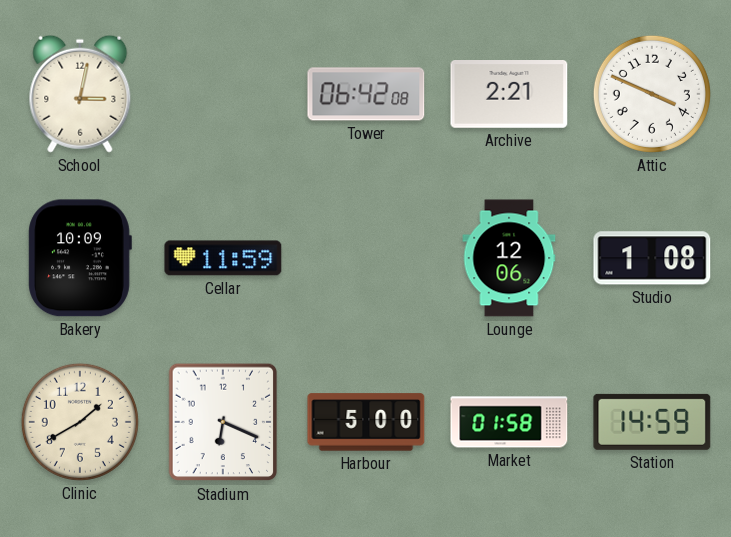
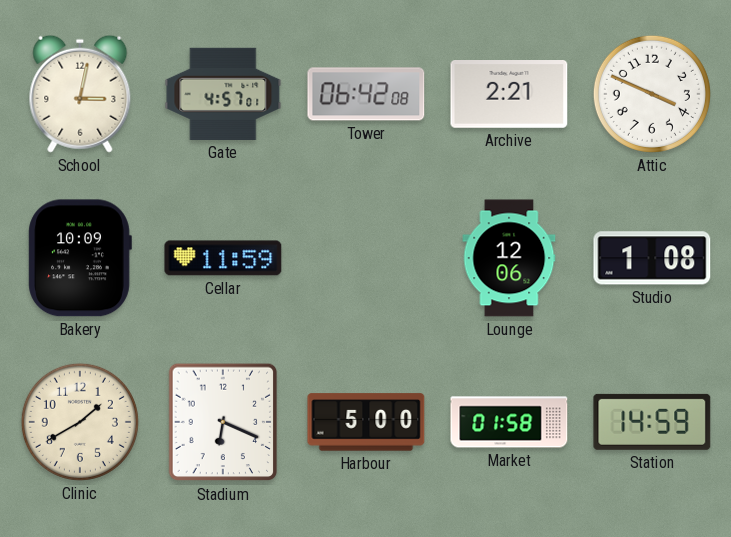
Gate: none -> 4:57
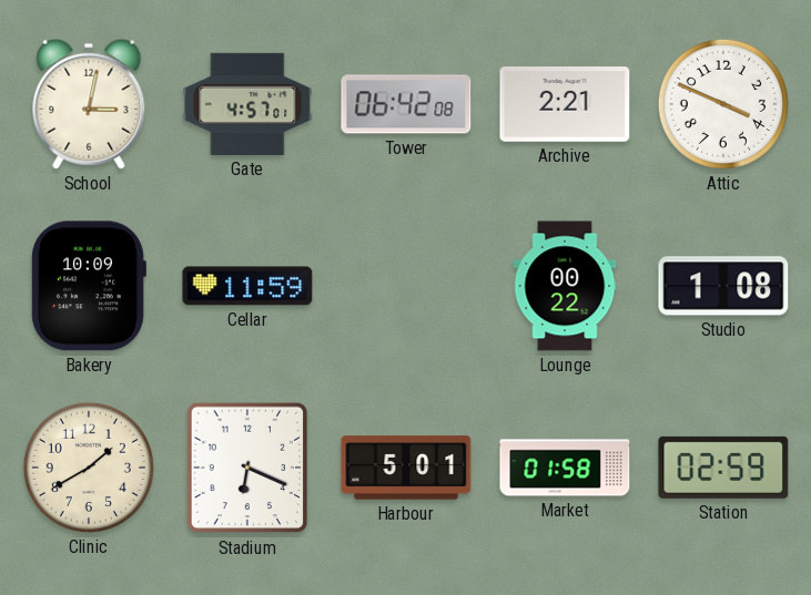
Lounge: 12:06 -> 00:22
Harbour: 5:00 -> 5:01
Station: 14:59 -> 02:59
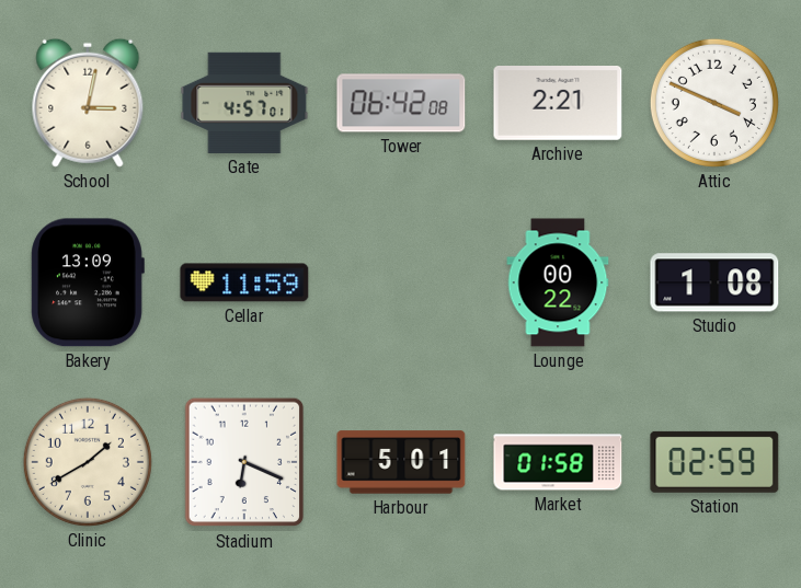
Bakery: 10:09 -> 13:09
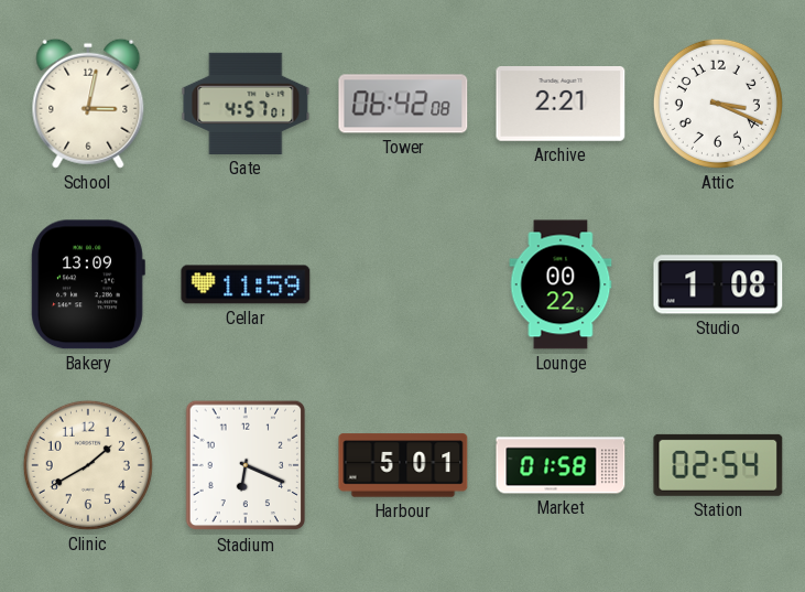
Attic: 3:49 -> 3:19
Station: 02:59 -> 02:54
